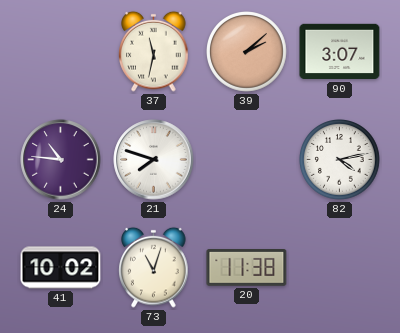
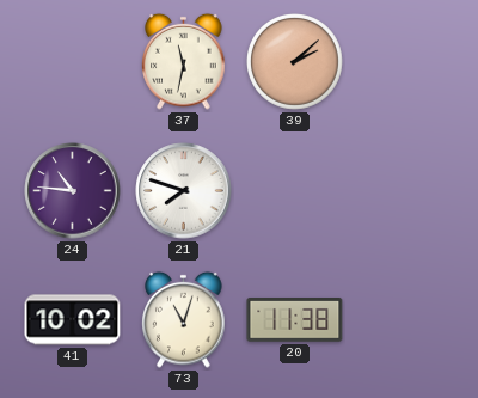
90: 3:07 -> none
82: 4:13 -> none
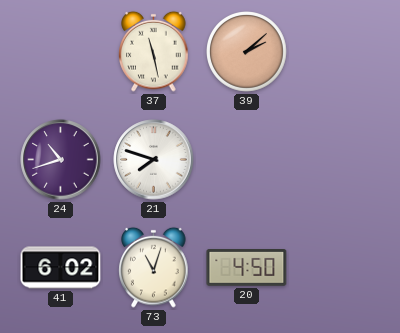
37: 11:32 -> 11:28
24: 10:46 -> 10:42
41: 10:02 -> 6:02
20: 11:38 -> 4:50
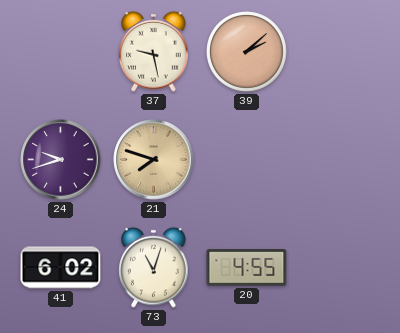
37: 11:28 -> 9:28
24: 10:42 -> 9:42
21 dial: white -> champagne
20: 4:50 -> 4:55
